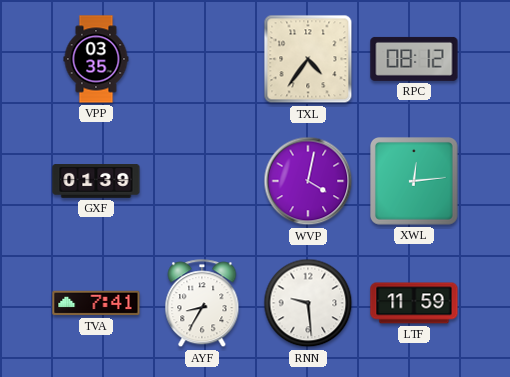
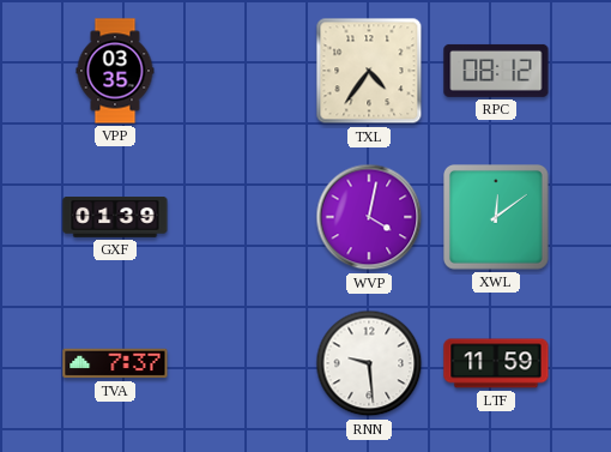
XWL: 12:14 -> 12:09
TVA: 7:41 -> 7:37
AYF: 8:35 -> none
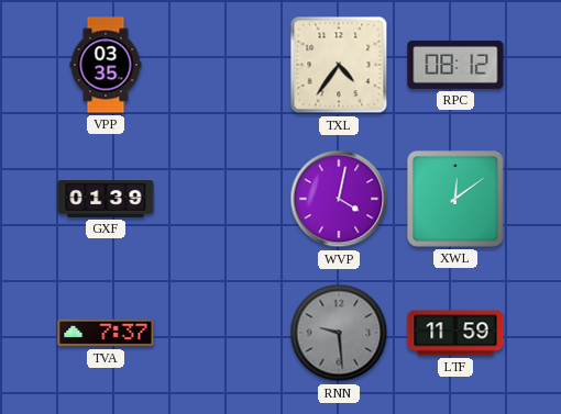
RNN dial: white -> grey
